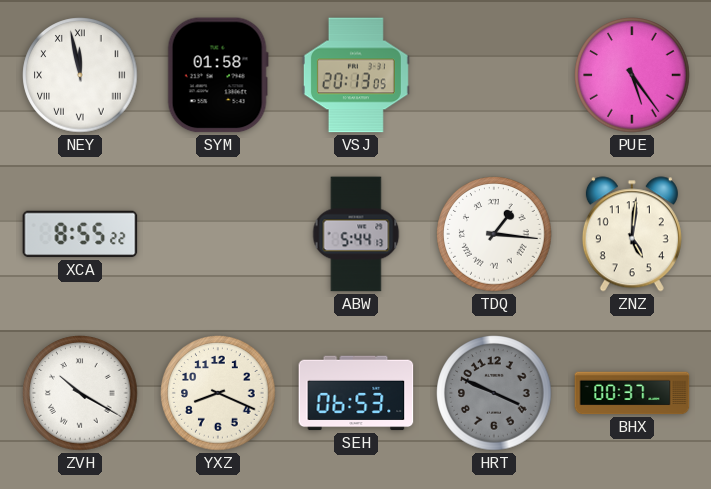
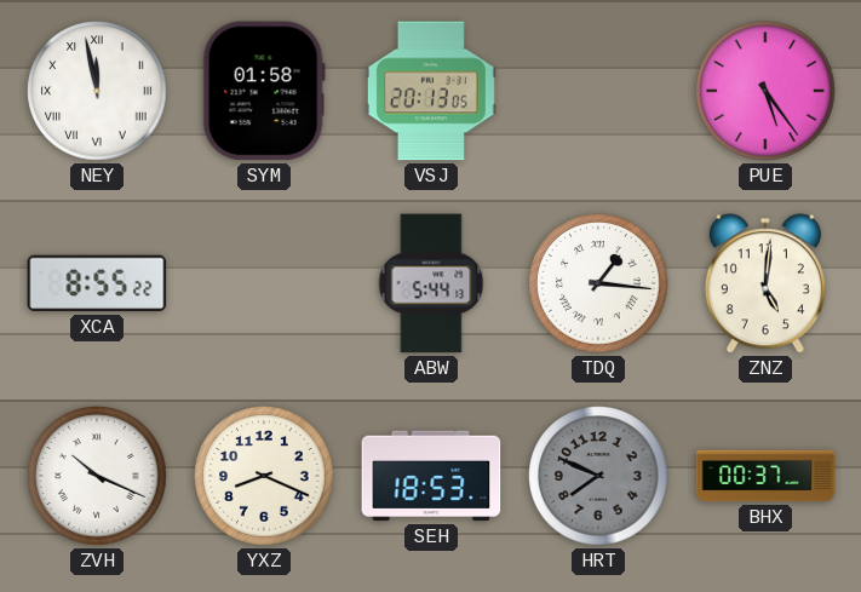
ZVH: 10:20 -> 10:19
SEH: 06:53 -> 18:53
HRT: 3:49 -> 7:49
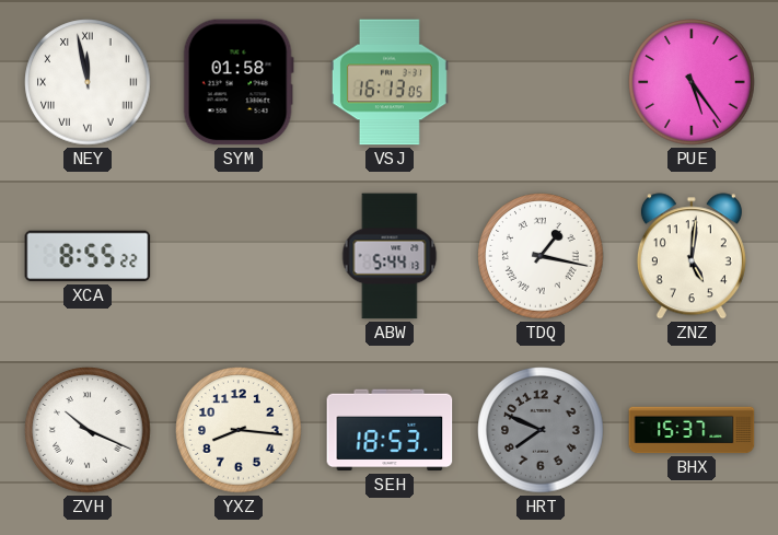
VSJ: 20:13 -> 16:13
TDQ: 1:16 -> 1:17
YXZ: 8:19 -> 8:16
BHX: 00:37 -> 15:37
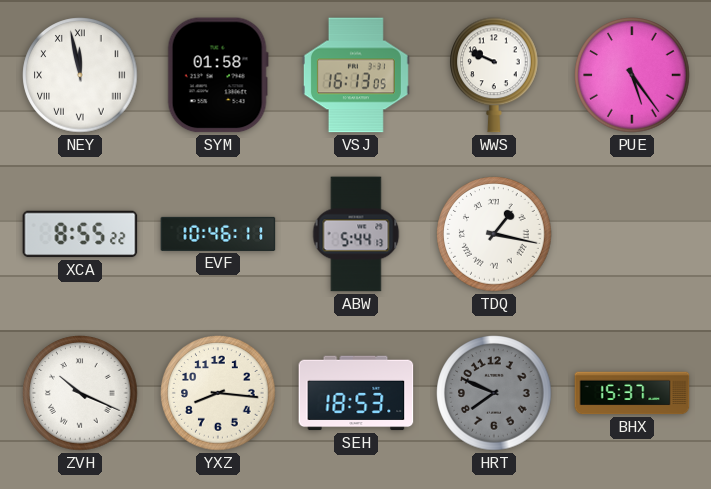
WWS: none -> 9:49
EVF: none -> 10:46
ZNZ: 5:01 -> none
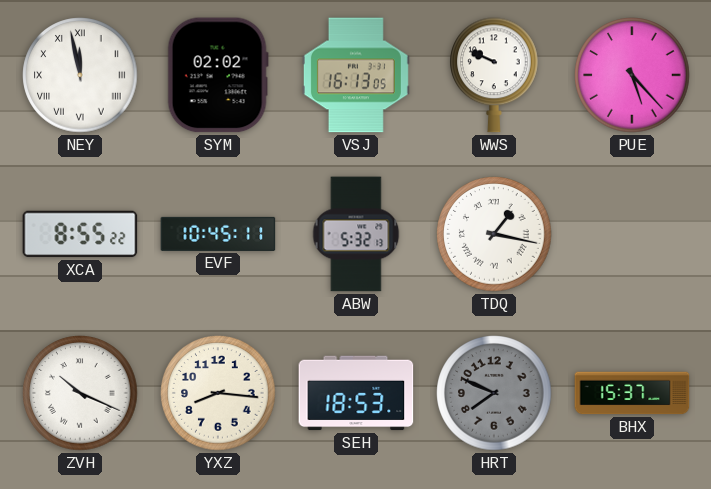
SYM: 01:58 -> 02:02
PUE: 5:24 -> 5:23
EVF: 10:46 -> 10:45
ABW: 5:44 -> 5:32
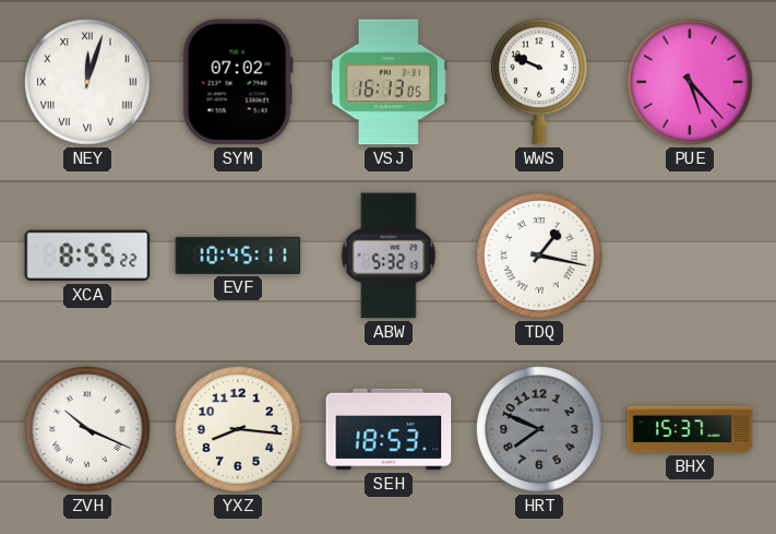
NEY: 11:58 -> 12:03
SYM: 02:02 -> 07:02
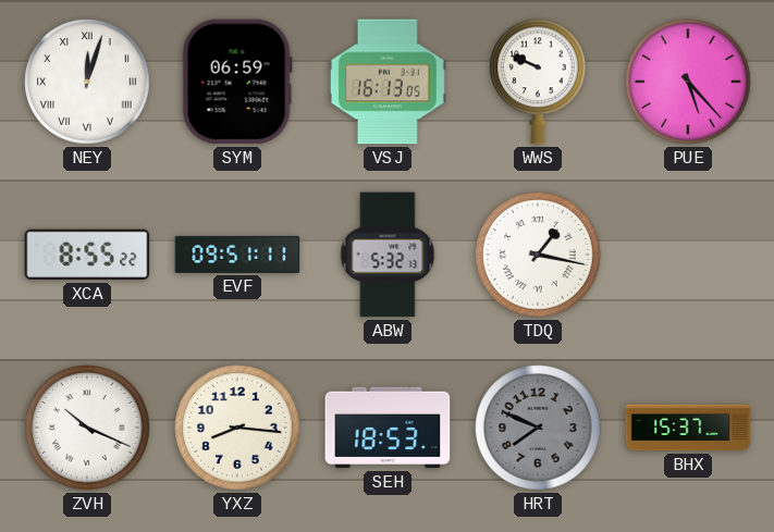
SYM: 07:02 -> 06:59
EVF: 10:45 -> 09:51
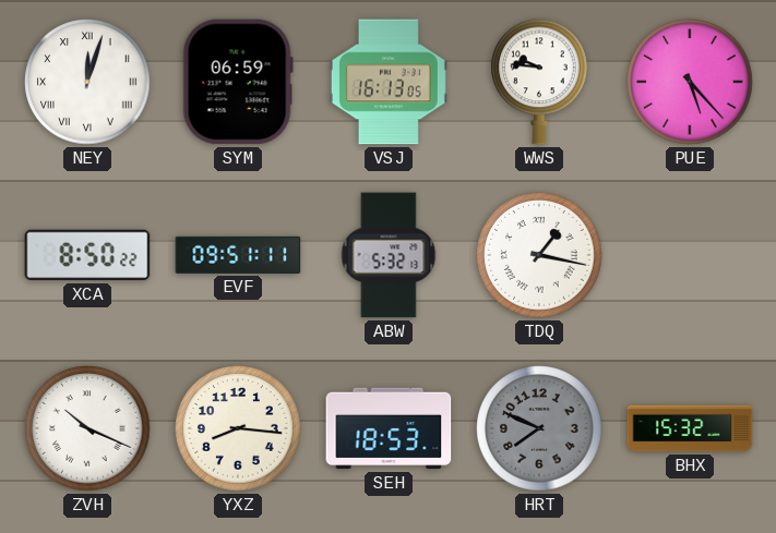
WWS: 9:49 -> 9:46
XCA: 8:55 -> 8:50
BHX: 15:37 -> 15:32
